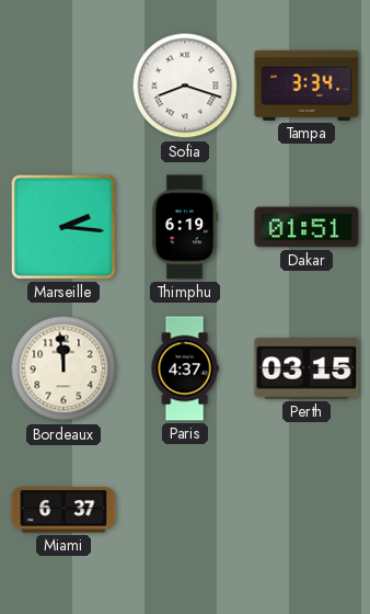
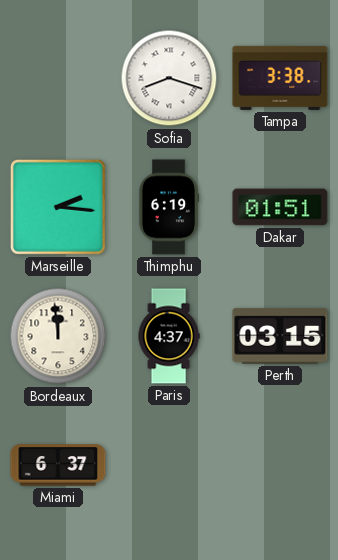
Tampa: 3:34 -> 3:38
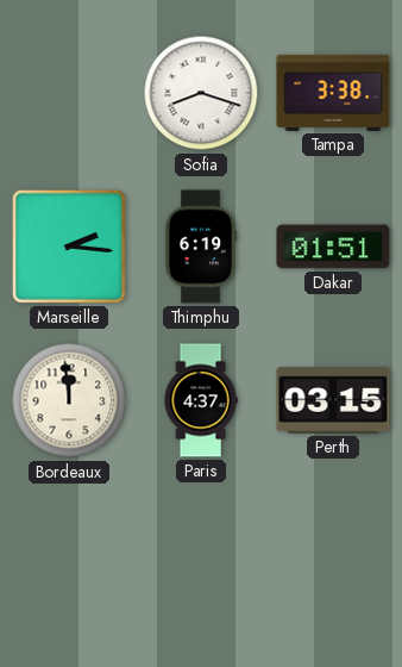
Miami: 6:37 -> none
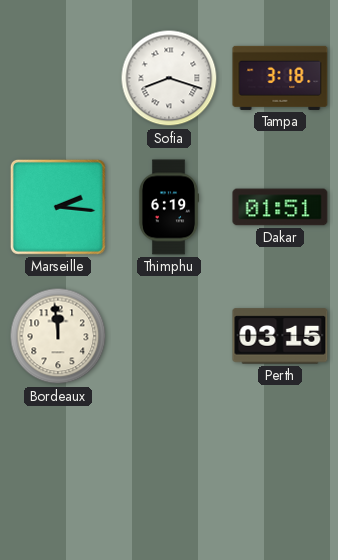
Tampa: 3:38 -> 3:18
Paris: 4:37 -> none
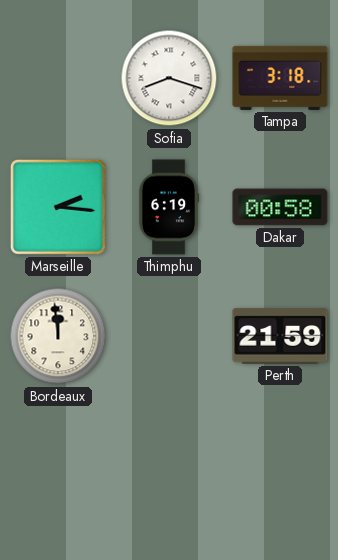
Dakar: 01:51 -> 00:58
Perth: 03:15 -> 21:59
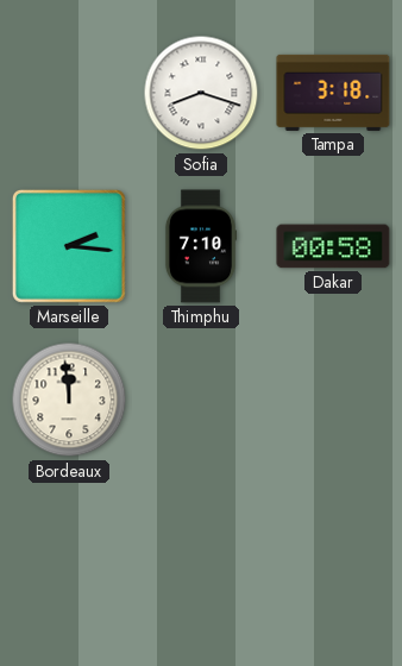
Thimphu: 6:19 -> 7:10
Perth: 21:59 -> none
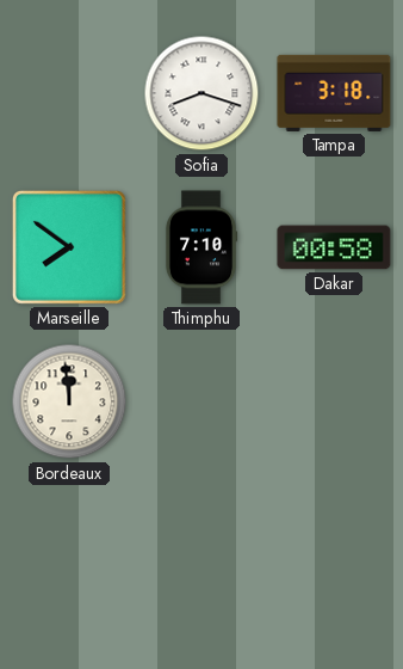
Marseille: 2:16 -> 7:51
